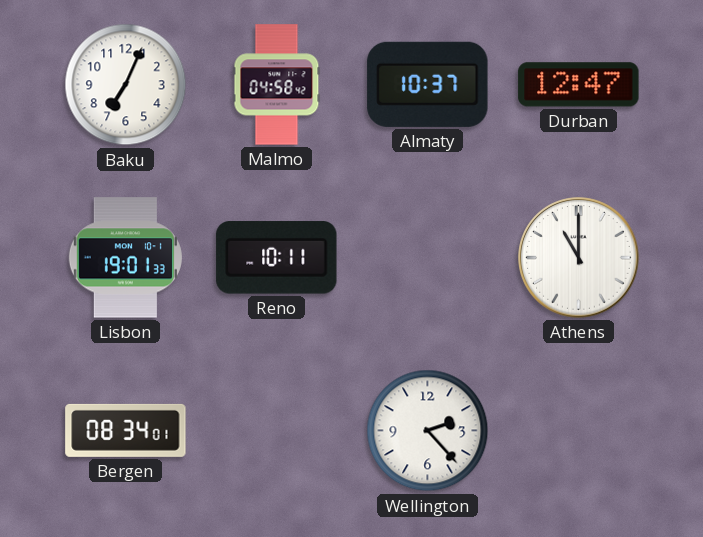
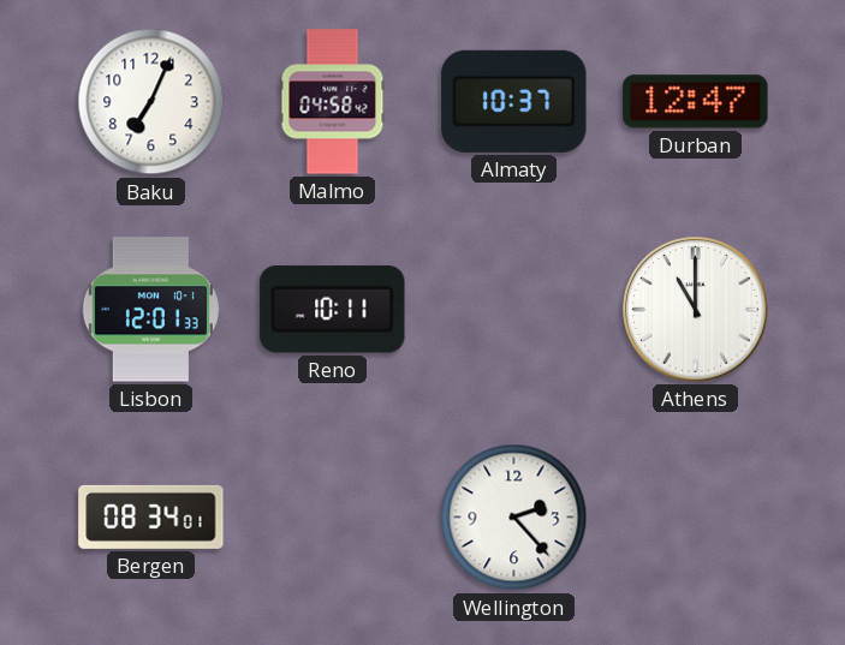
Lisbon: 19:01 -> 12:01
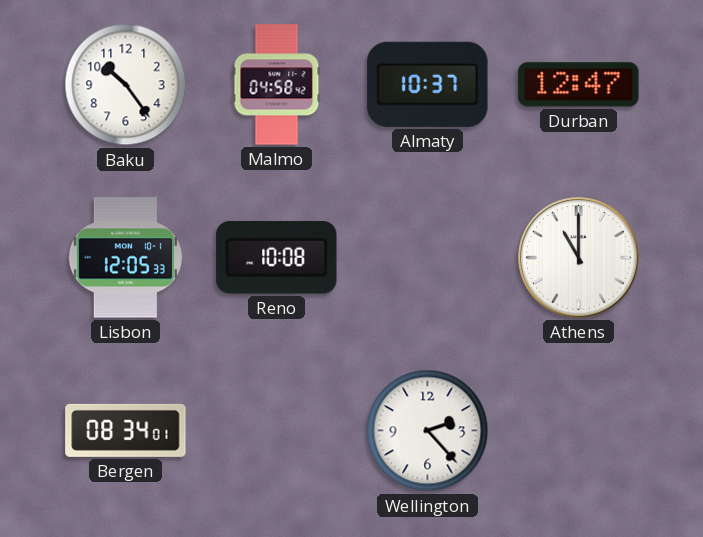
Baku: 7:04 -> 10:24
Lisbon: 12:01 -> 12:05
Reno: 10:11 -> 10:08
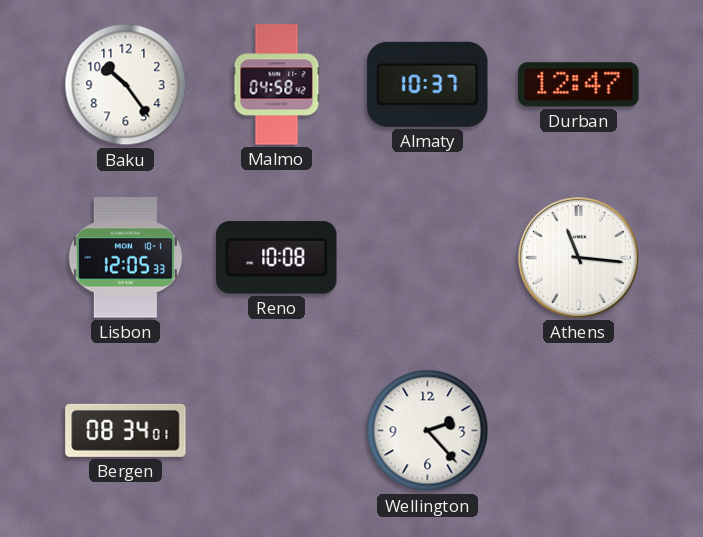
Athens: 11:00 -> 11:16
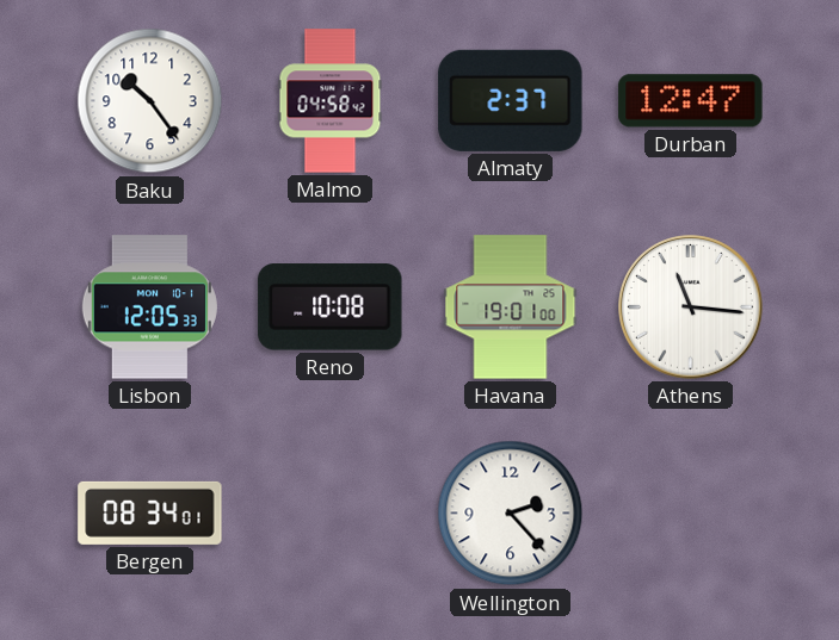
Almaty: 10:37 -> 2:37
Havana: none -> 19:01
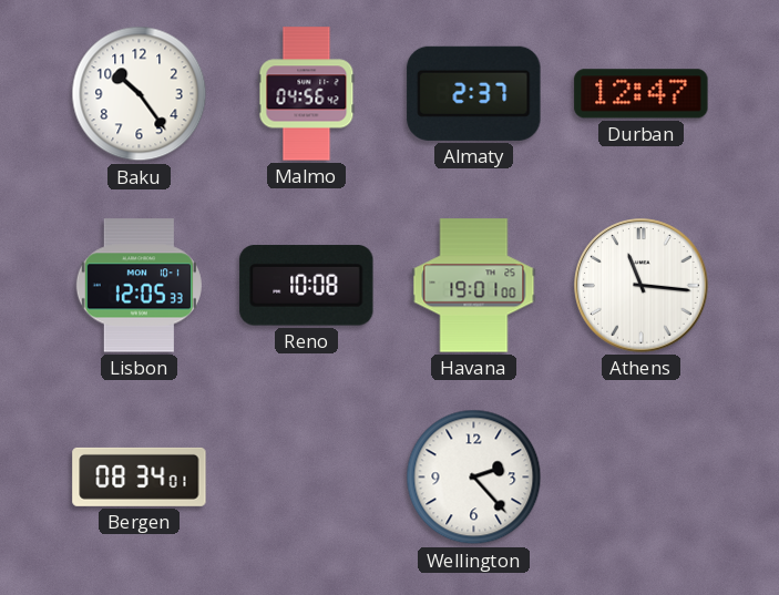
Malmo: 04:58 -> 04:56
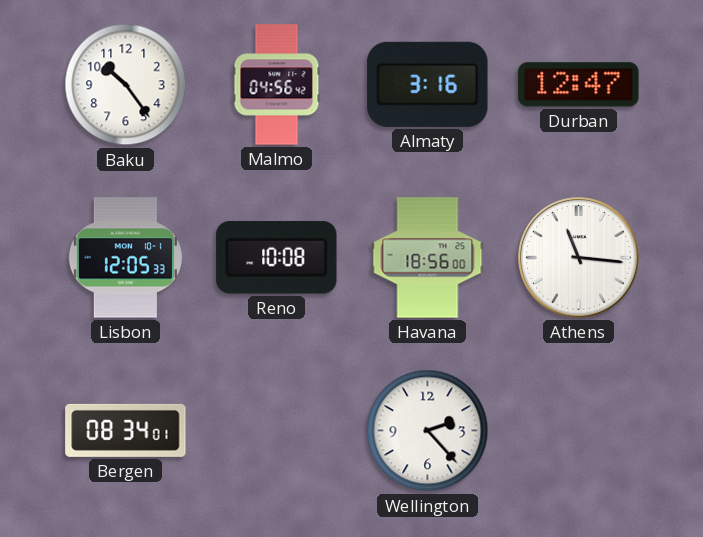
Almaty: 2:37 -> 3:16
Havana: 19:01 -> 18:56
